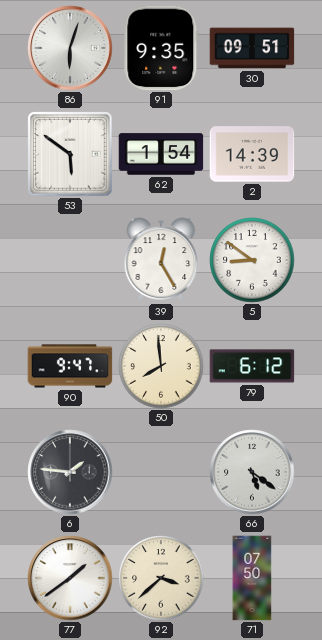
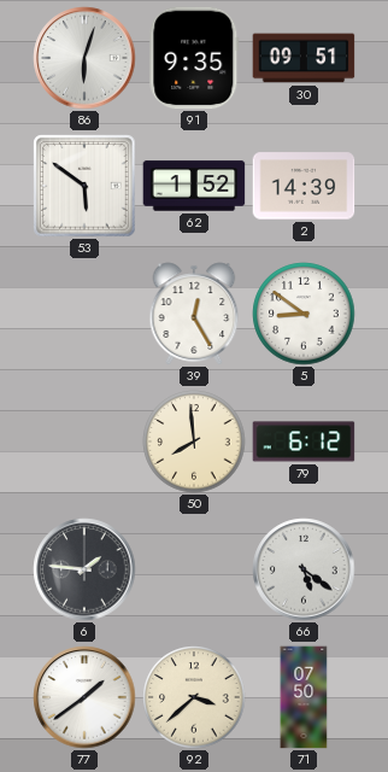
62: 1:54 -> 1:52
90: 9:47 -> none
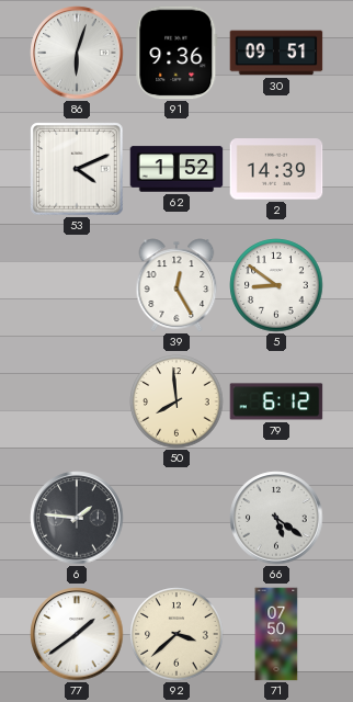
91: 9:35 -> 9:36
53: 5:51 -> 4:11
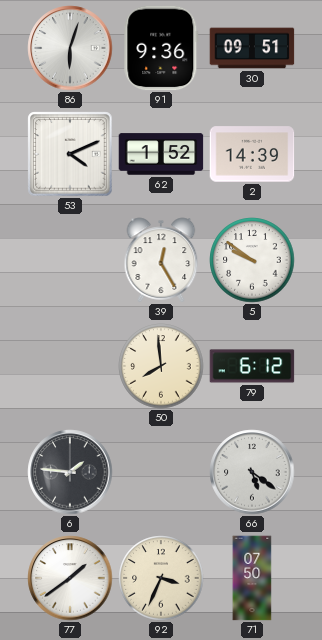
5: 8:51 -> 9:51
92: 3:38 -> 3:34
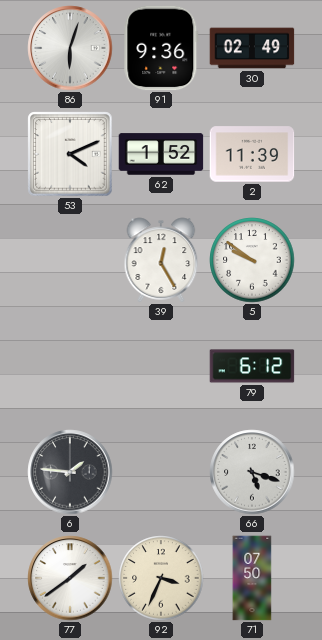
30: 09:51 -> 02:49
2: 14:39 -> 11:39
50: 7:59 -> none
66: 5:21 -> 5:18
